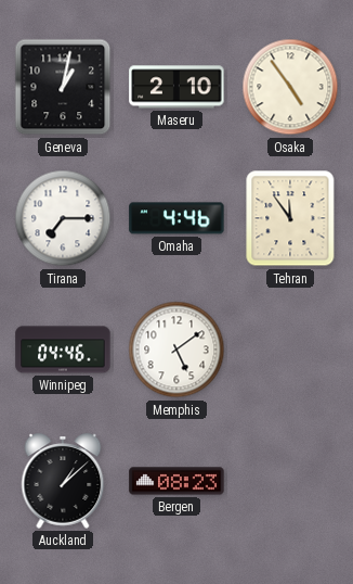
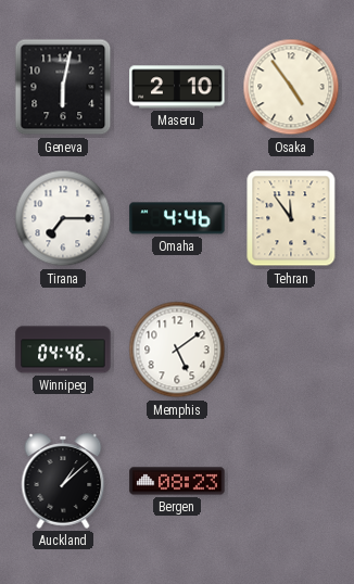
Geneva: 1:02 -> 6:02
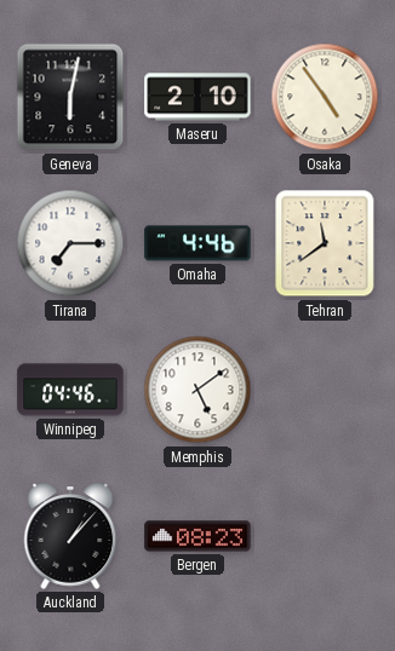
Tehran: 11:54 -> 11:39
Auckland: 1:08 -> 1:07
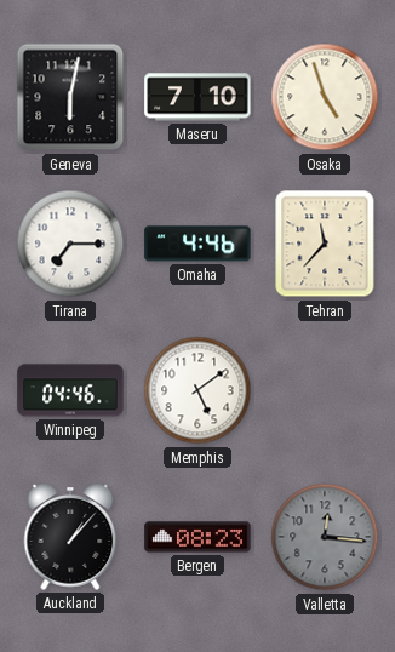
Maseru: 2:10 -> 7:10
Osaka: 4:54 -> 4:57
Tehran: 11:39 -> 11:37
Valletta: none -> 12:16
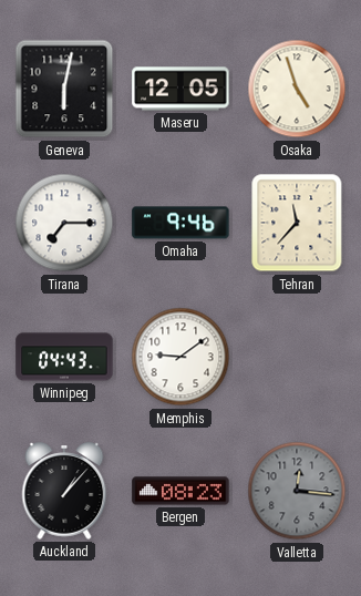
Maseru: 7:10 -> 12:05
Omaha: 4:46 -> 9:46
Winnipeg: 04:46 -> 04:43
Memphis: 5:09 -> 9:09
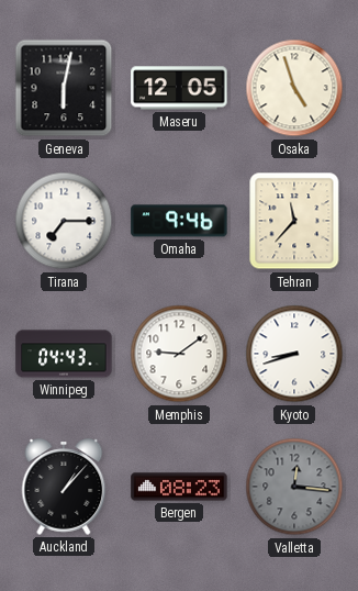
Kyoto: none -> 8:42
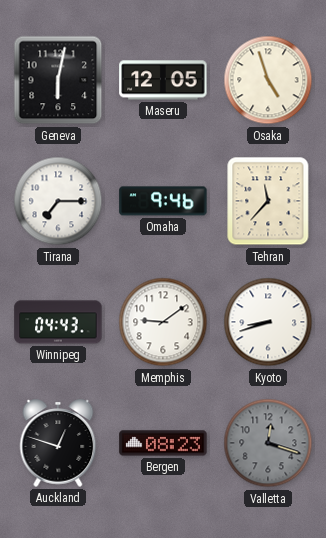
Auckland: 1:07 -> 12:48
Valletta: 12:16 -> 12:18
